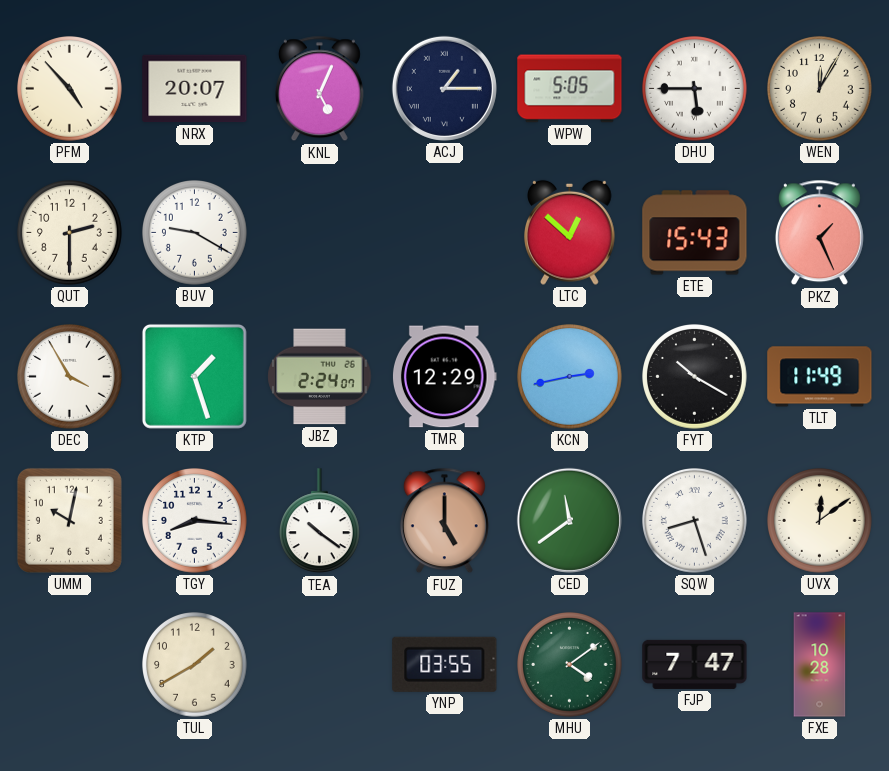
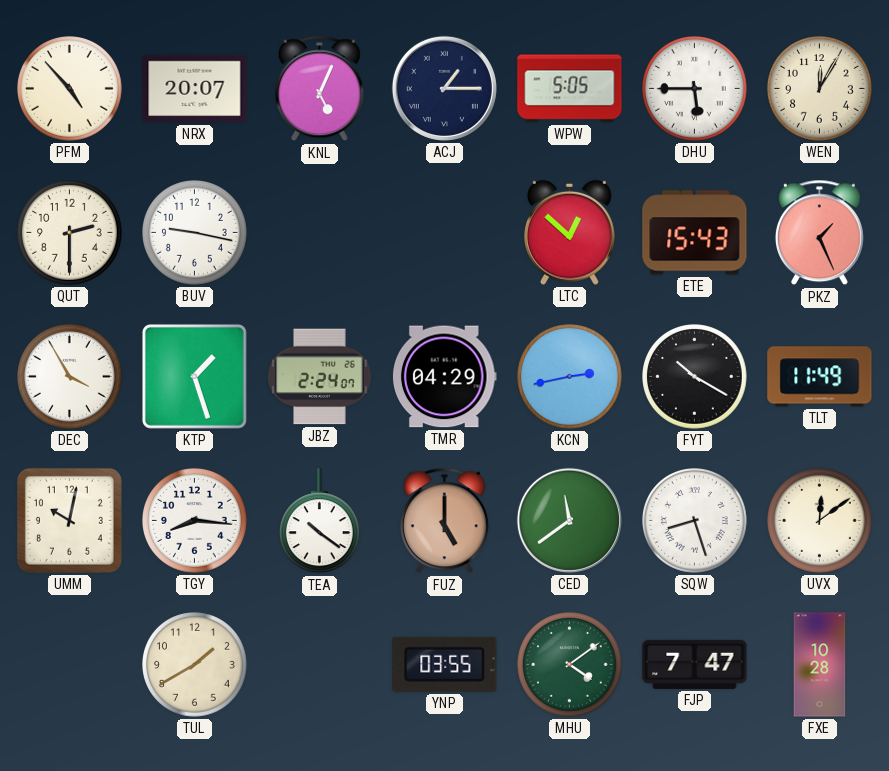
BUV: 9:20 -> 9:17
TMR: 12:29 -> 04:29
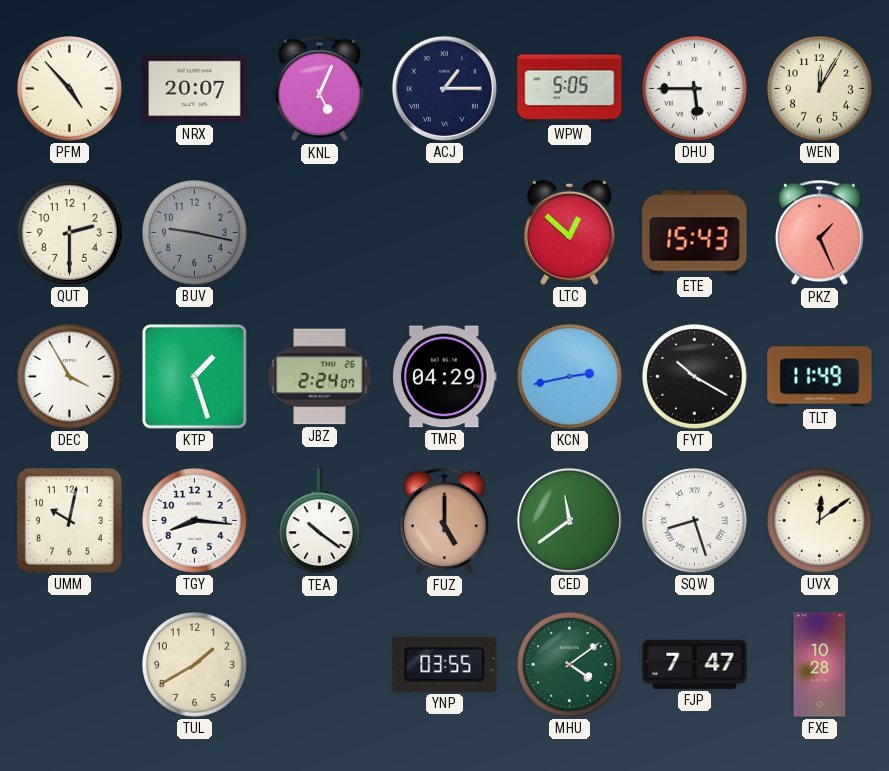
BUV dial: white -> grey
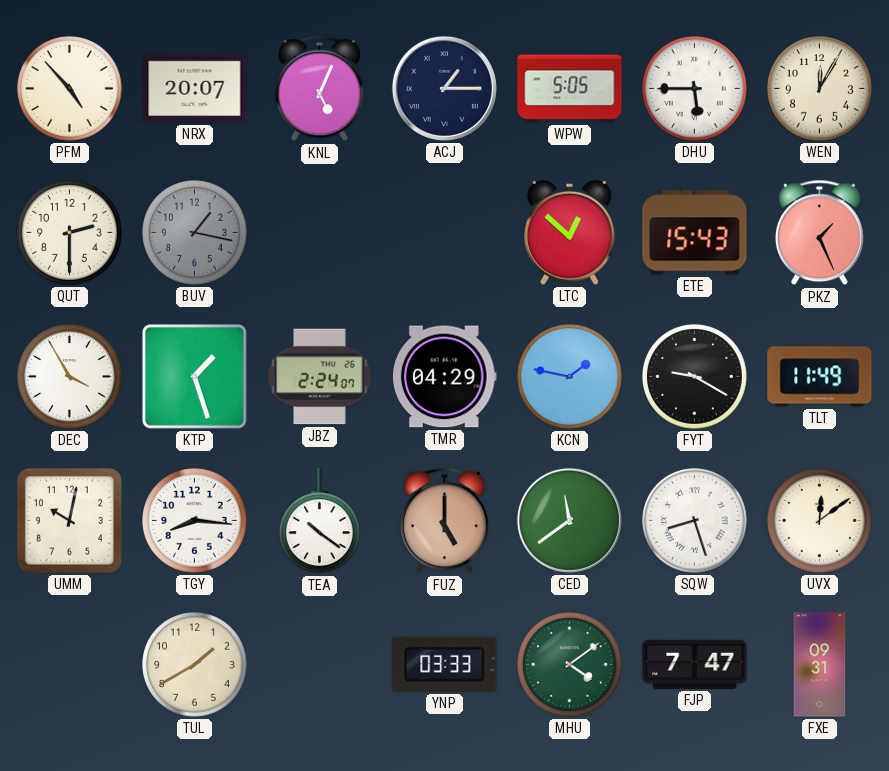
BUV: 9:17 -> 1:17
KCN: 2:43 -> 1:47
FYT: 10:20 -> 9:20
YNP: 03:55 -> 03:33
FXE: 10:28 -> 09:31
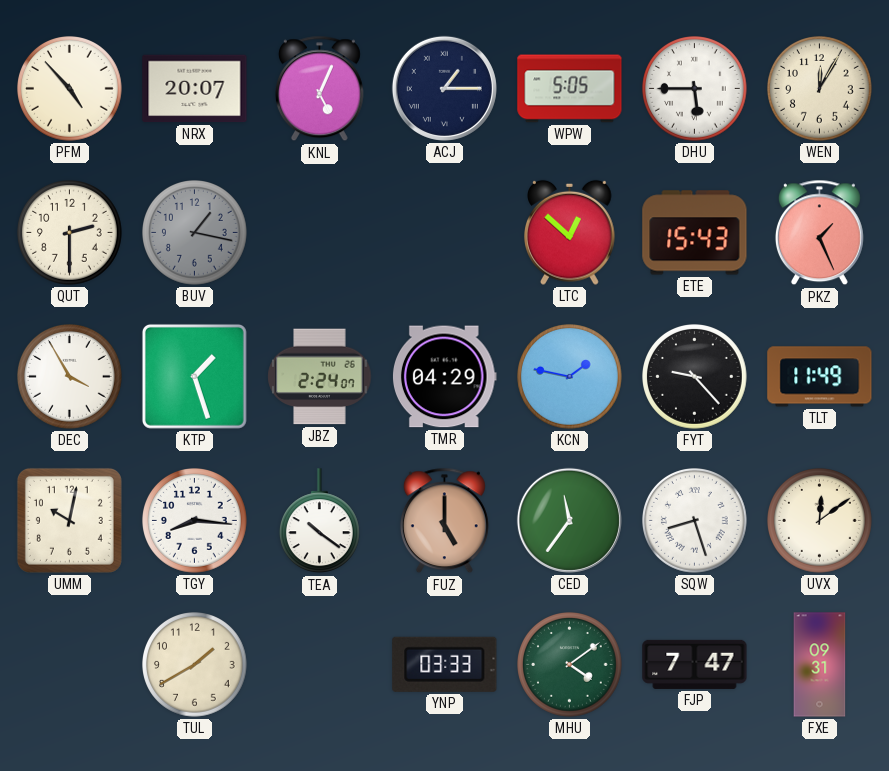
FYT: 9:20 -> 9:23
CED: 11:39 -> 11:36
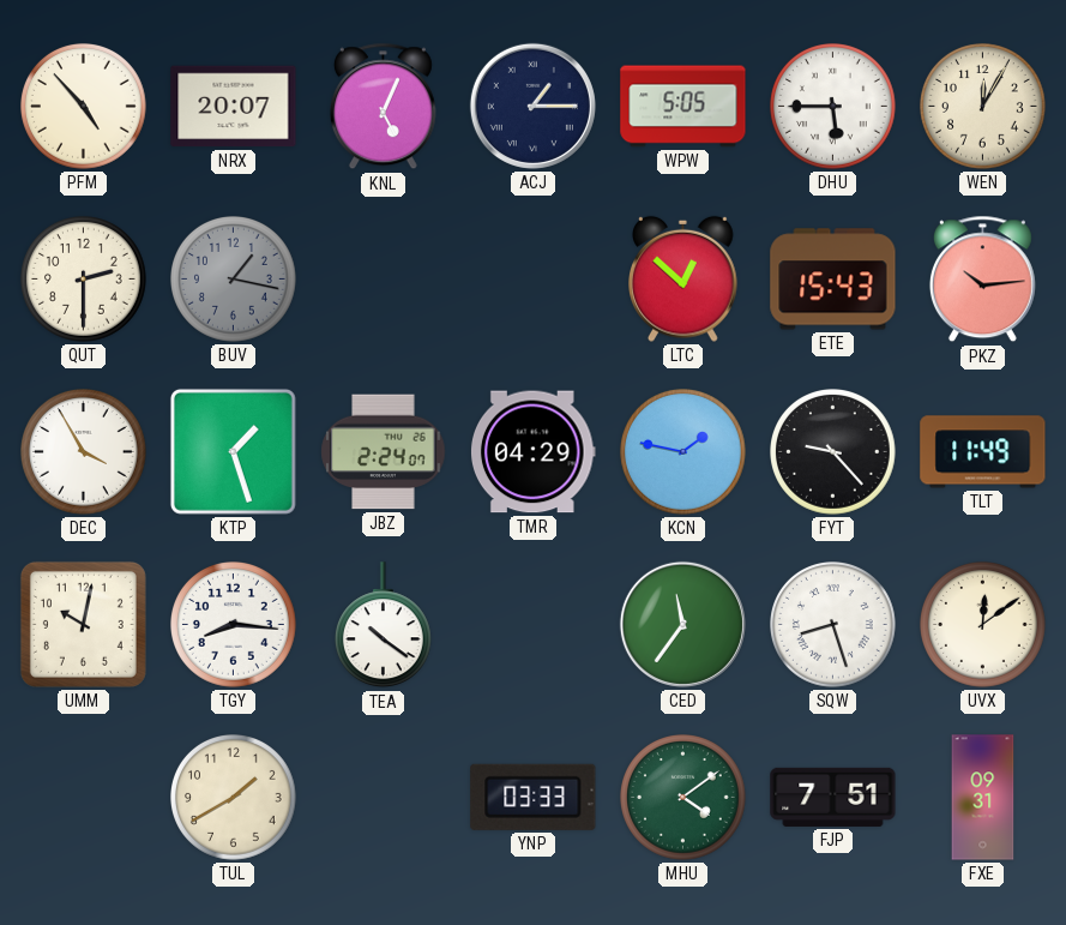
PKZ: 1:26 -> 10:14
FUZ: 5:00 -> none
FJP: 7:47 -> 7:51
